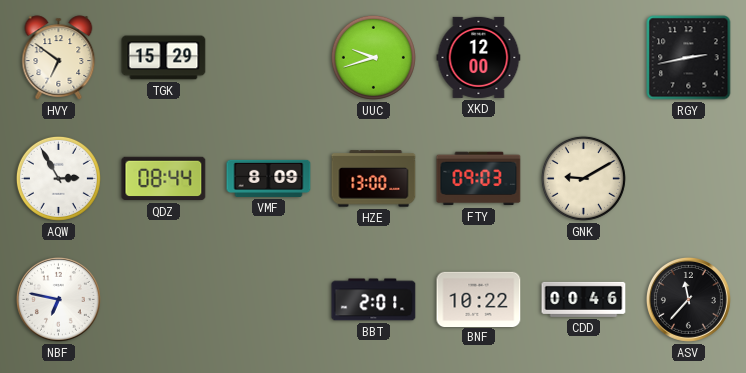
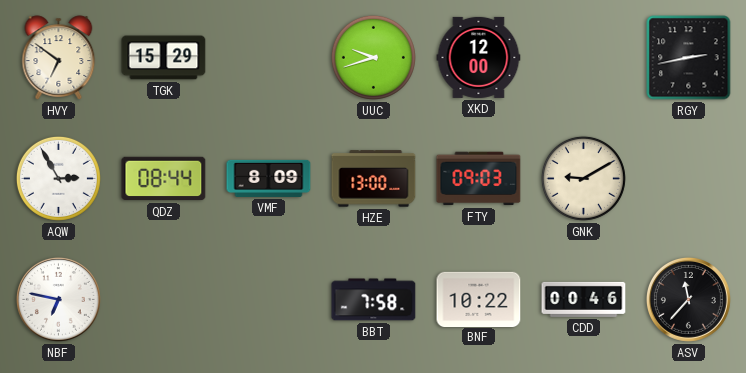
BBT: 2:01 -> 7:58
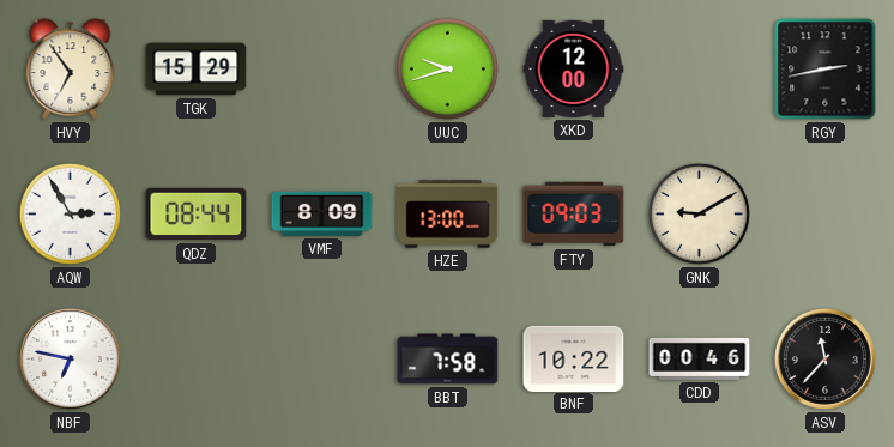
HVY: 6:51 -> 6:54
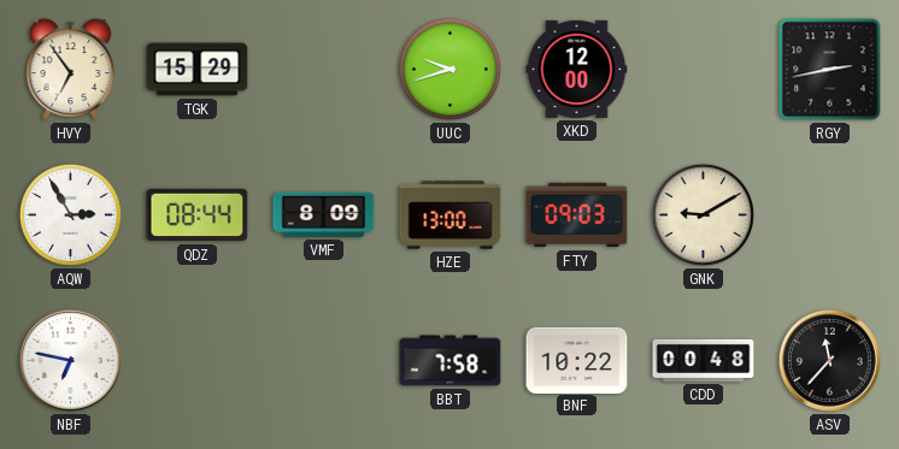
CDD: 00:46 -> 00:48
